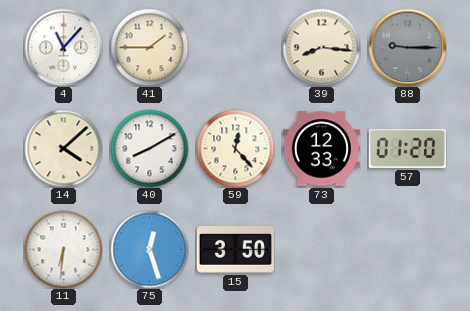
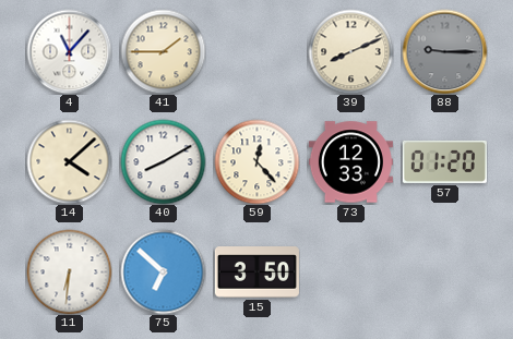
39: 8:16 -> 8:11
75: 12:27 -> 6:52
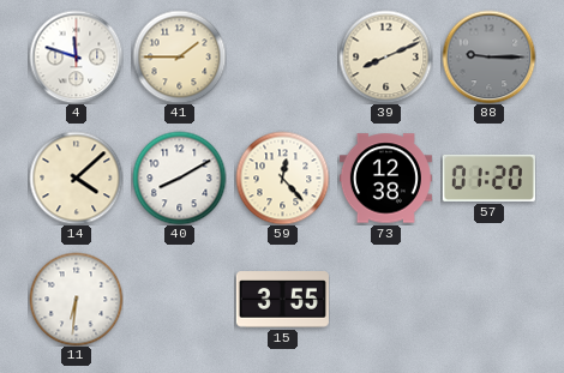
4: 11:07 -> 11:48
73: 12:33 -> 12:38
75: 6:52 -> none
15: 3:50 -> 3:55
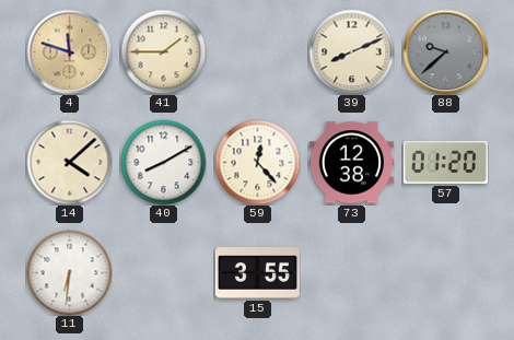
4 dial: white -> champagne
88: 9:15 -> 9:38
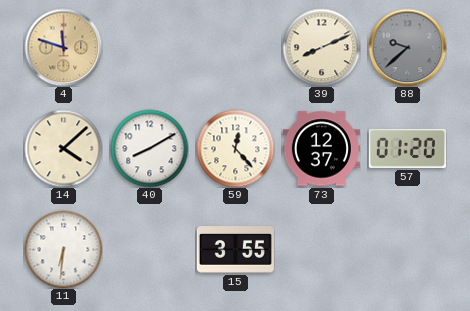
41: 1:45 -> none
73: 12:38 -> 12:37
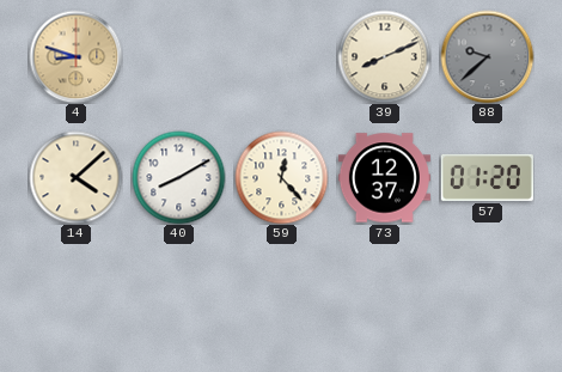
4: 11:48 -> 8:48
11: 6:31 -> none
15: 3:55 -> none
